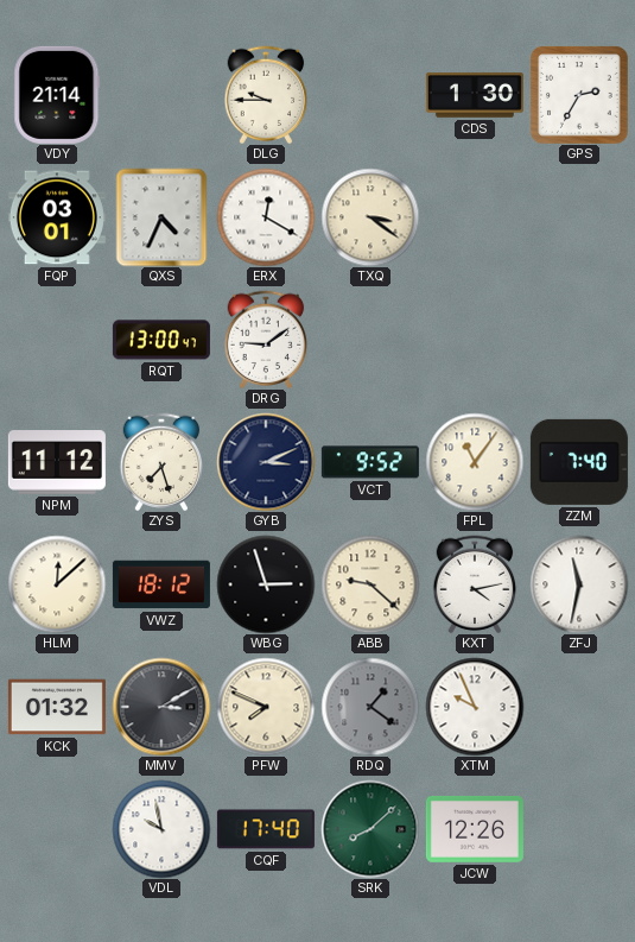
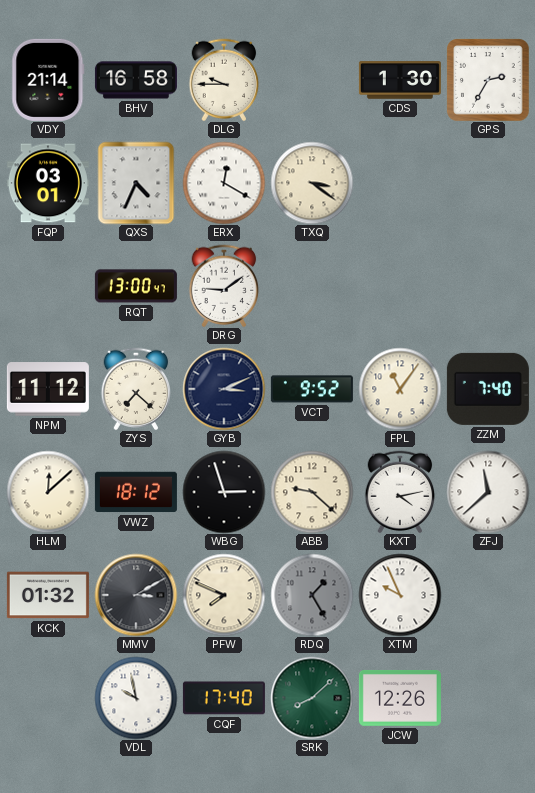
BHV: none -> 16:58
ZYS: 7:27 -> 7:22
ZFJ: 11:32 -> 11:38
RDQ: 1:21 -> 1:25
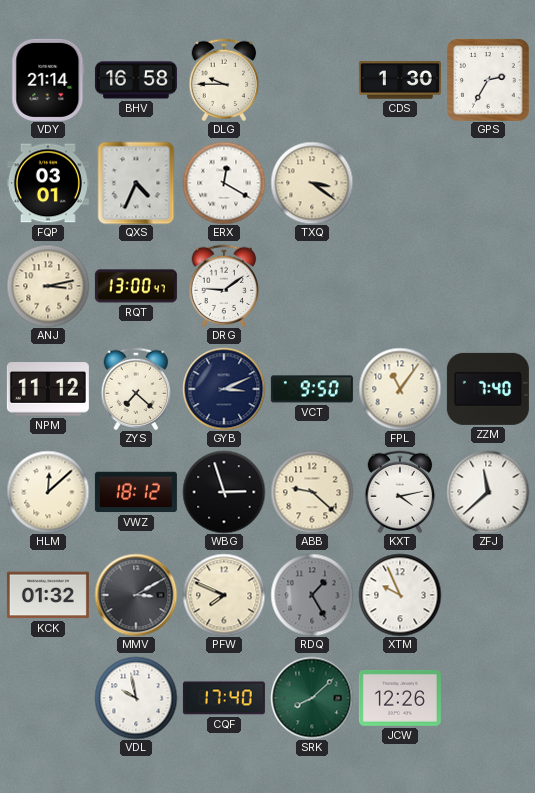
ANJ: none -> 3:13
VCT: 9:52 -> 9:50
